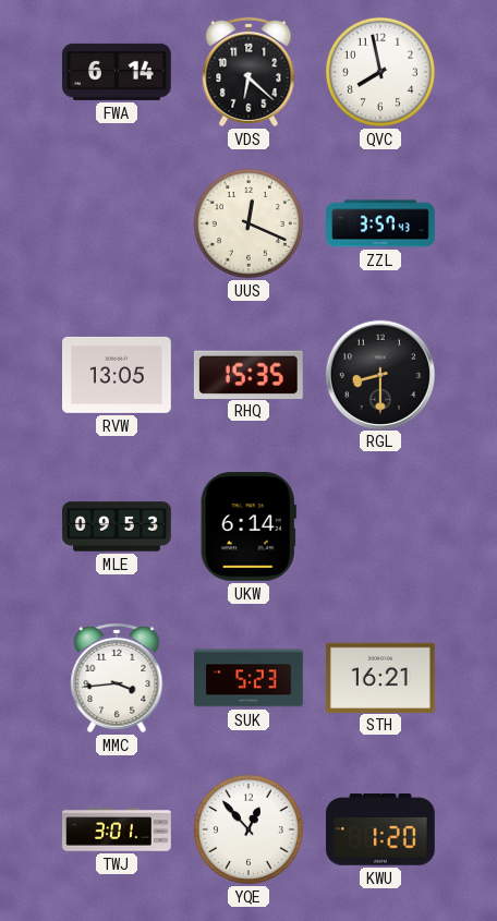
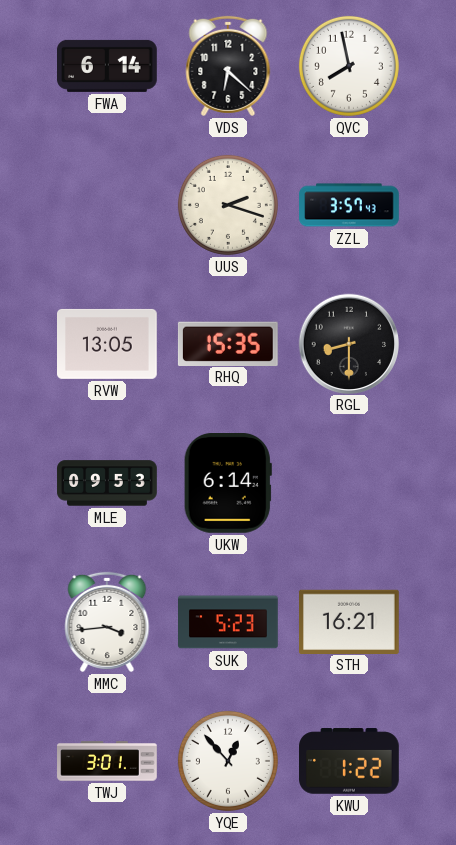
UUS: 12:19 -> 2:18
KWU: 1:20 -> 1:22
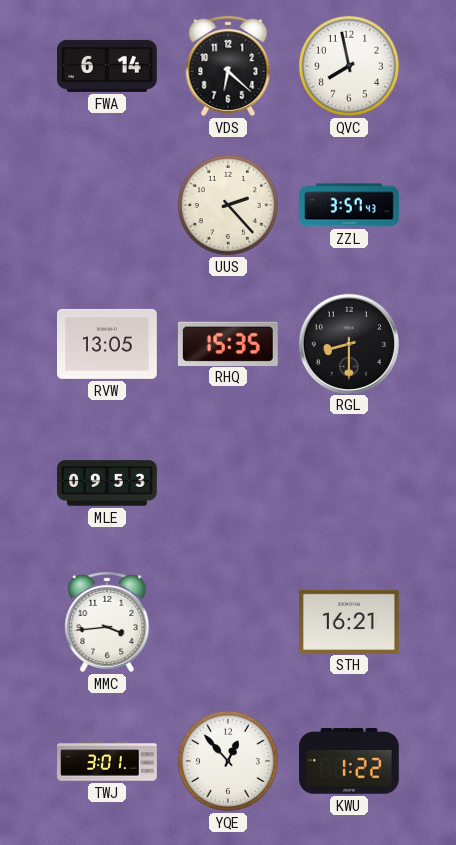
UUS: 2:18 -> 2:23
UKW: 6:14 -> none
SUK: 5:23 -> none
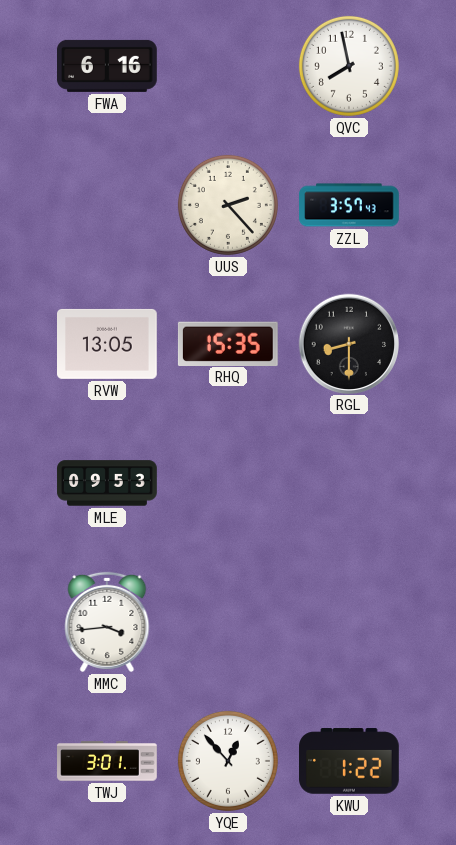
FWA: 6:14 -> 6:16
VDS: 6:22 -> none
STH: 16:21 -> none
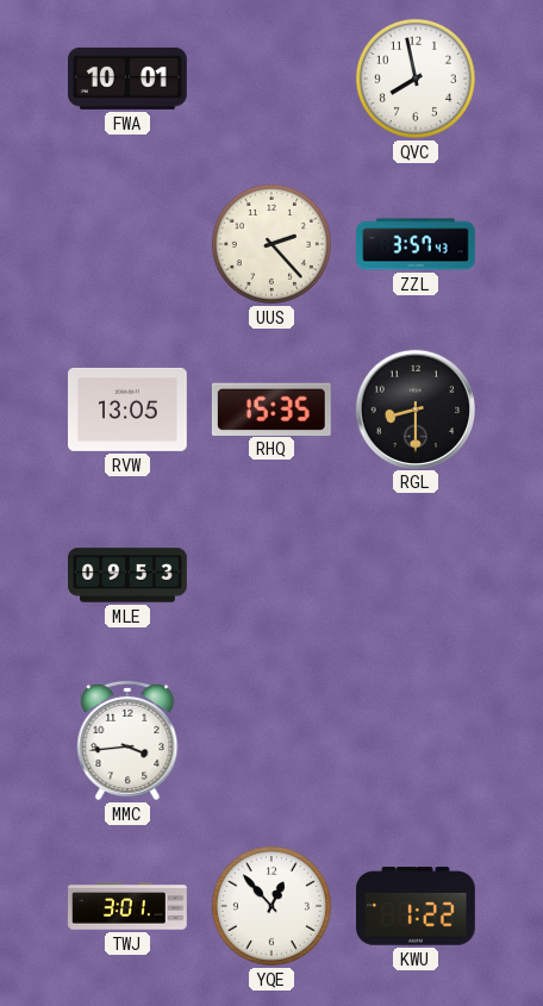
FWA: 6:16 -> 10:01
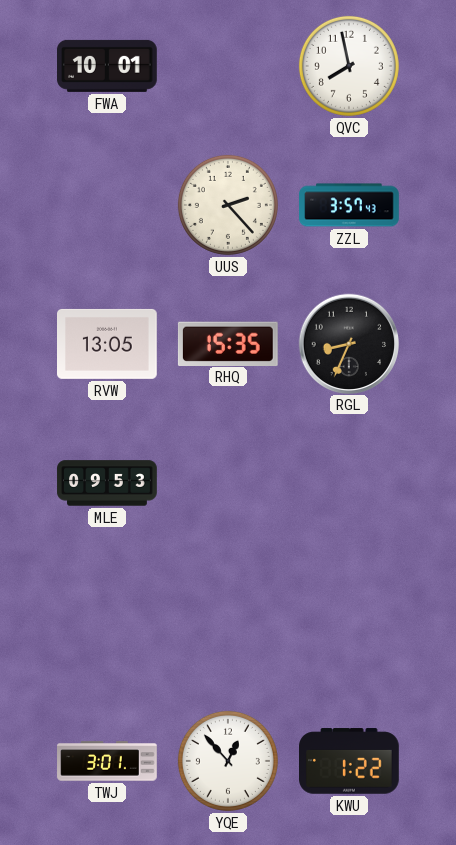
RGL: 8:30 -> 8:34
MMC: 3:44 -> none
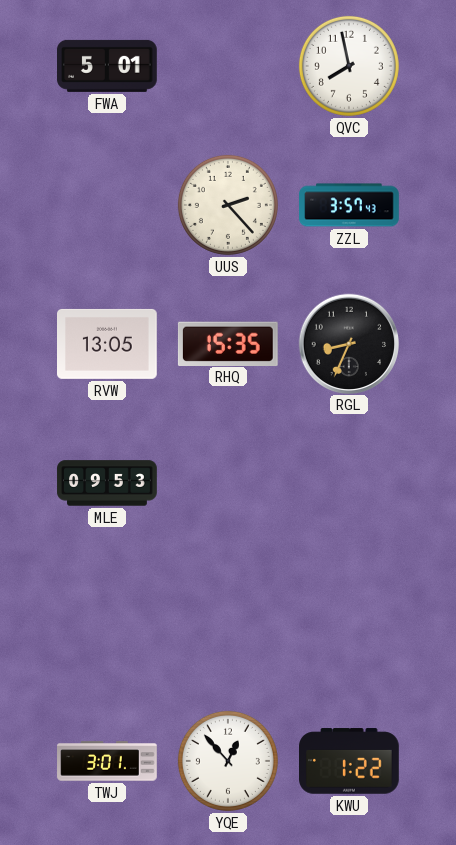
FWA: 10:01 -> 5:01
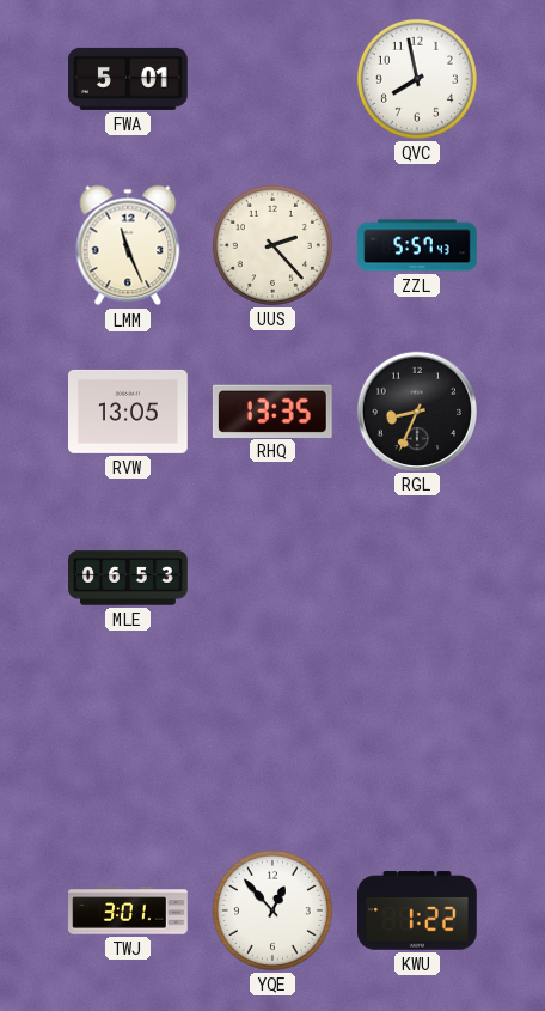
LMM: none -> 11:26
ZZL: 3:57 -> 5:57
RHQ: 15:35 -> 13:35
MLE: 09:53 -> 06:53
